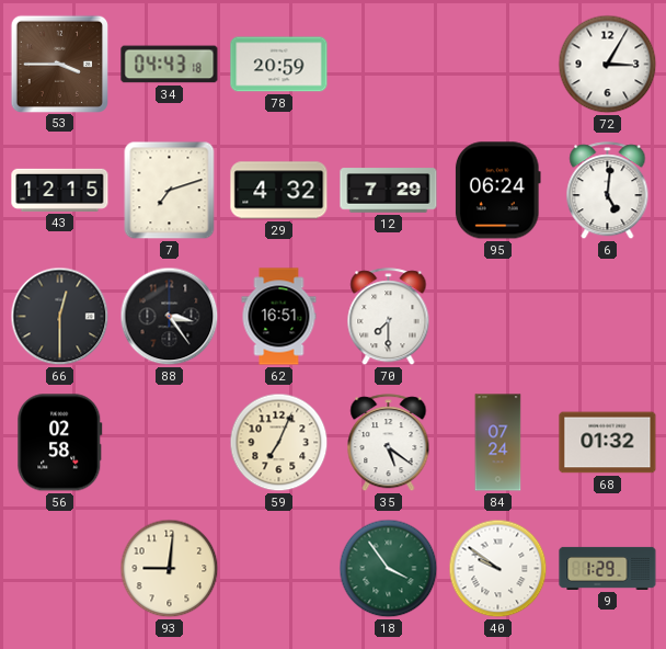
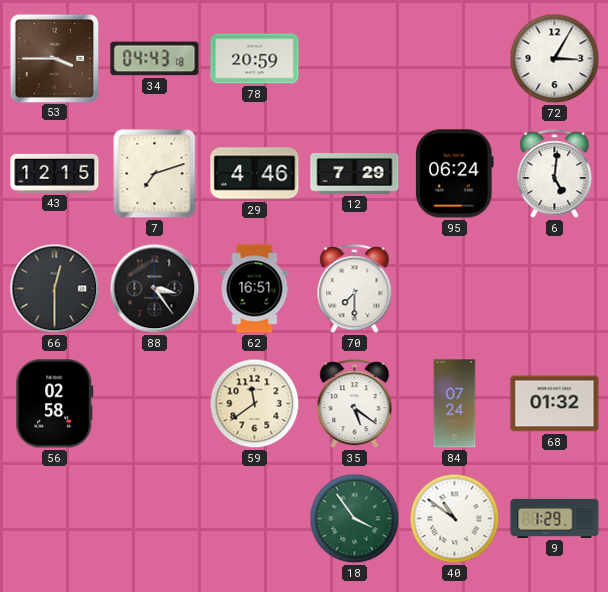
29: 4:32 -> 4:46
59: 7:04 -> 11:39
93: 9:01 -> none
40: 9:51 -> 10:51
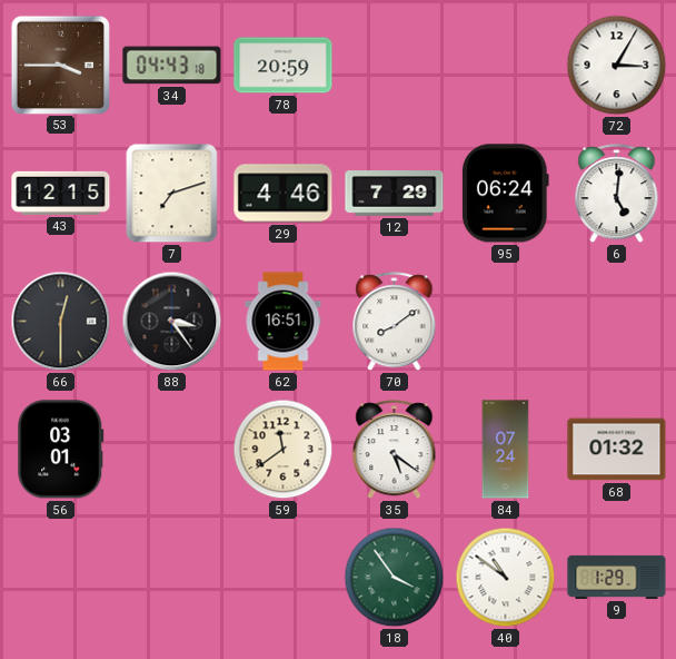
70: 7:30 -> 8:09
56: 02:58 -> 03:01
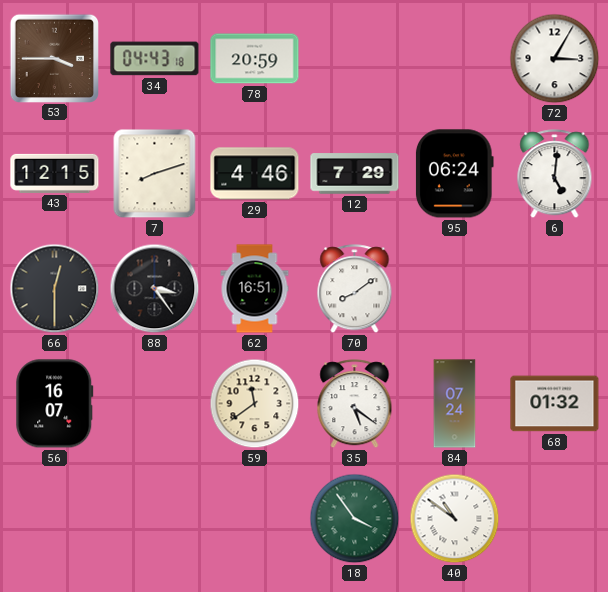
7: 7:12 -> 8:12
56: 03:01 -> 16:07
9: 1:29 -> none
